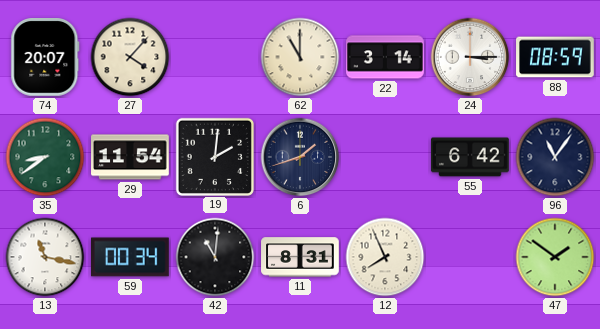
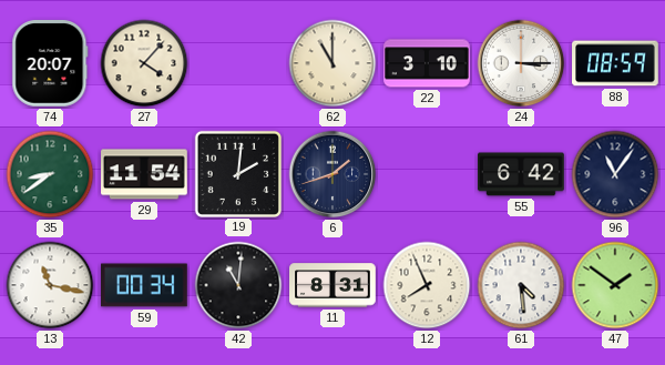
22: 3:14 -> 3:10
61: none -> 4:29
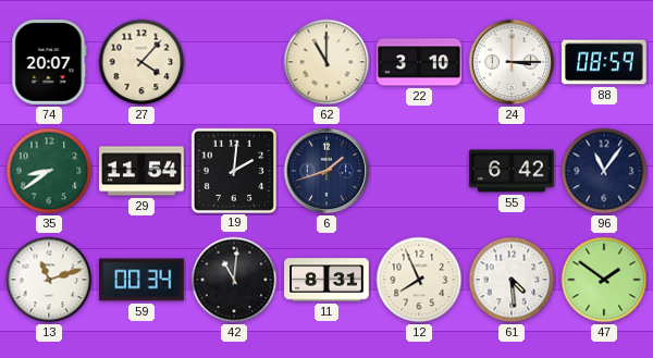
13: 11:17 -> 11:12
